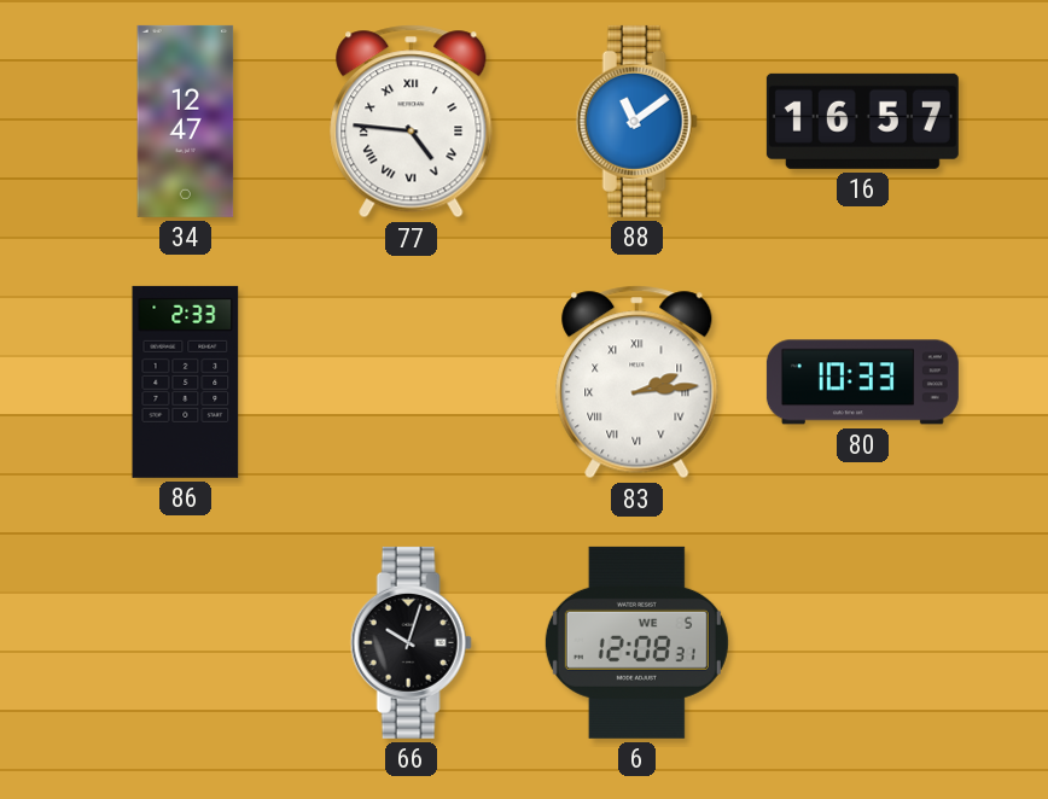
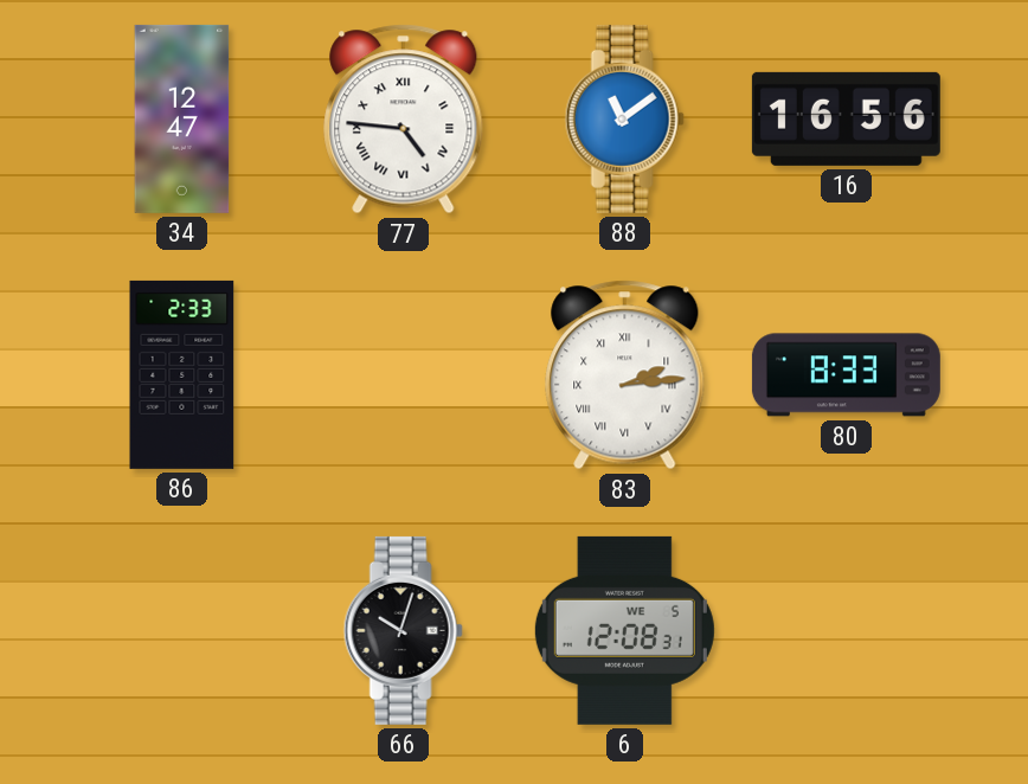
16: 16:57 -> 16:56
80: 10:33 -> 8:33
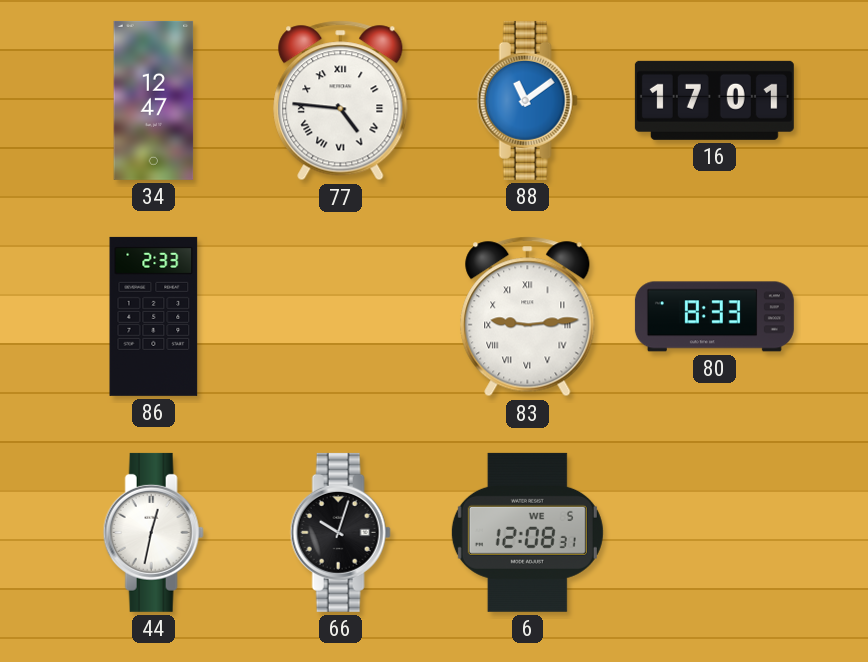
16: 16:56 -> 17:01
83: 2:14 -> 9:14
44: none -> 12:32
